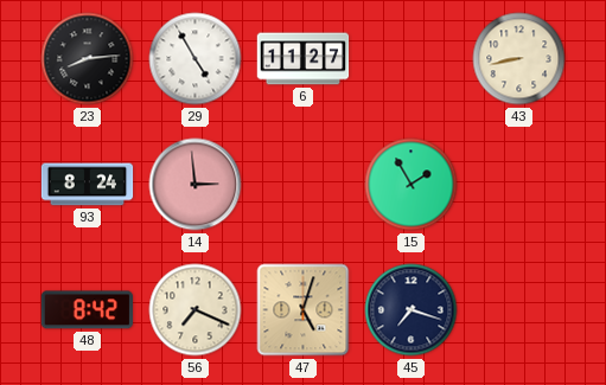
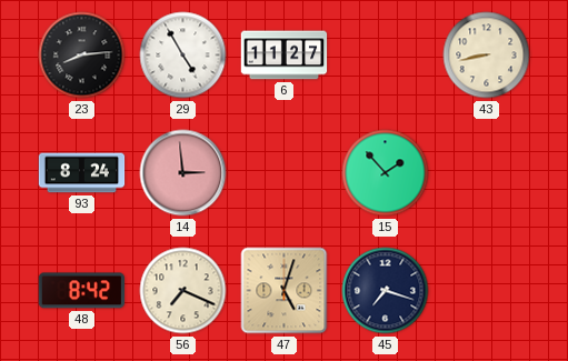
15: 1:55 -> 1:53
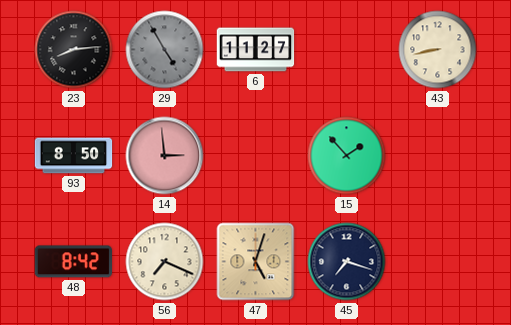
29 dial: white -> grey
93: 8:24 -> 8:50
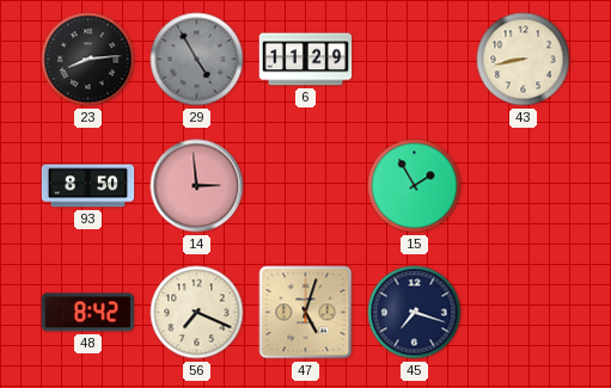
6: 11:27 -> 11:29
15: 1:53 -> 1:55
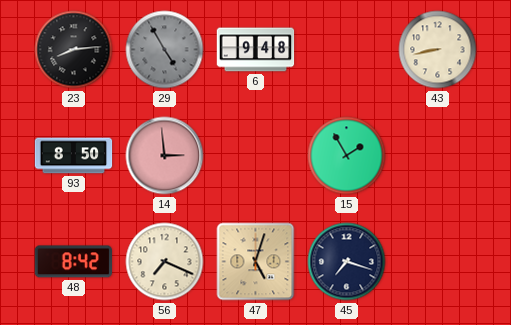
6: 11:29 -> 9:48
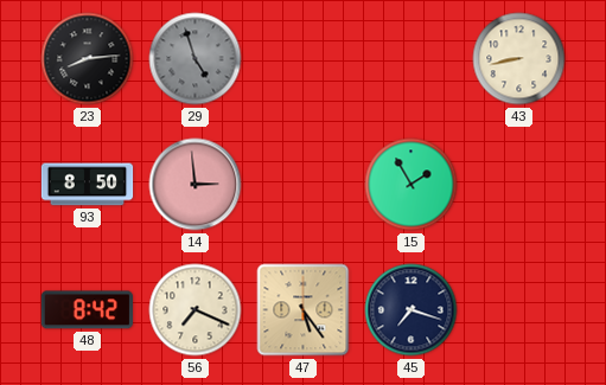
29: 4:55 -> 4:57
6: 9:48 -> none
47: 5:03 -> 5:24
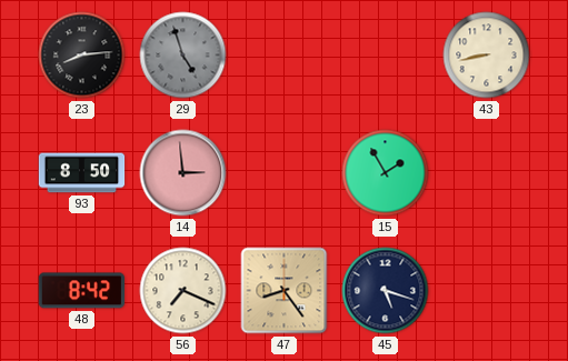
47: 5:24 -> 8:24
45: 7:18 -> 5:18
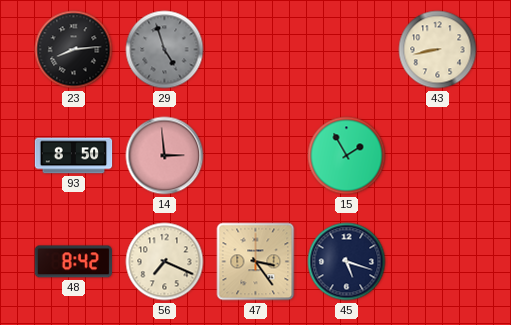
47: 8:24 -> 3:24
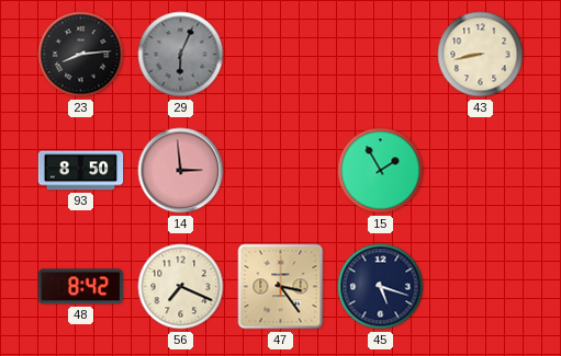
29: 4:57 -> 6:04
